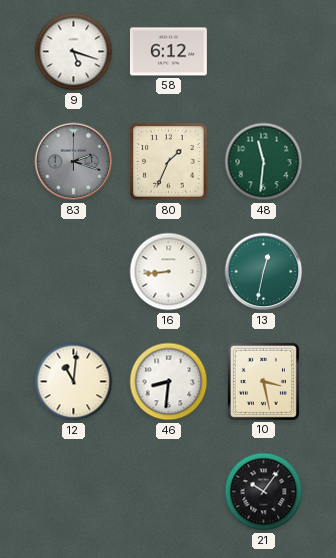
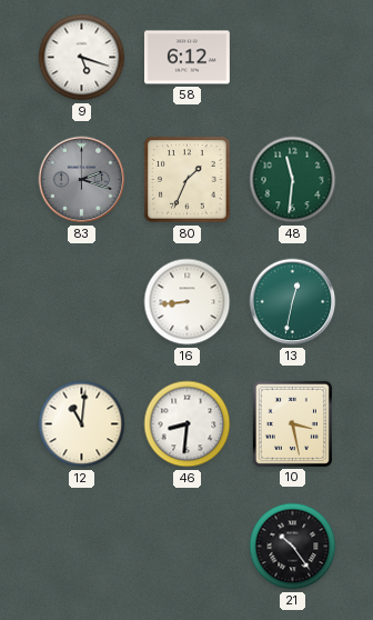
21: 10:06 -> 10:24
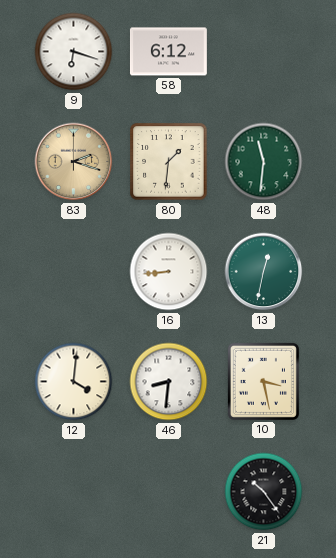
9: 5:18 -> 6:18
83 dial: grey -> champagne
80: 1:34 -> 1:31
12: 11:01 -> 4:01
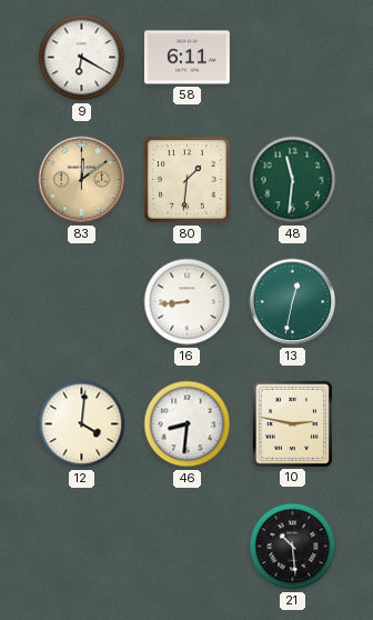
9: 6:18 -> 6:20
58: 6:12 -> 6:11
83: 2:18 -> 12:09
10: 3:28 -> 2:47
21: 10:24 -> 10:29
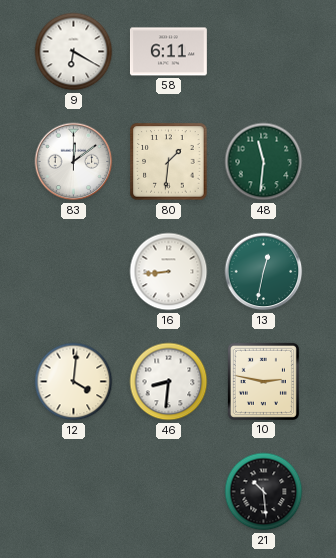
83 dial: champagne -> white
